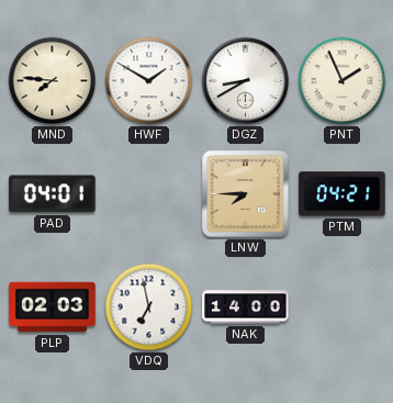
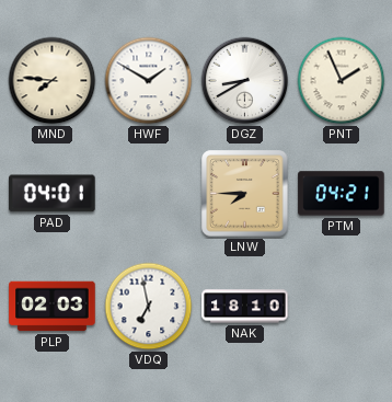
NAK: 14:00 -> 18:10
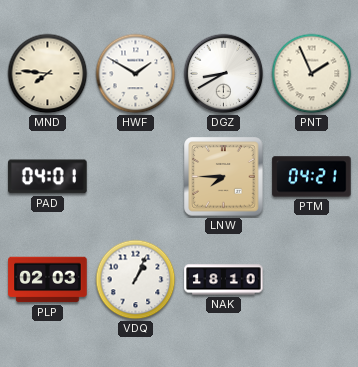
VDQ: 6:58 -> 1:04
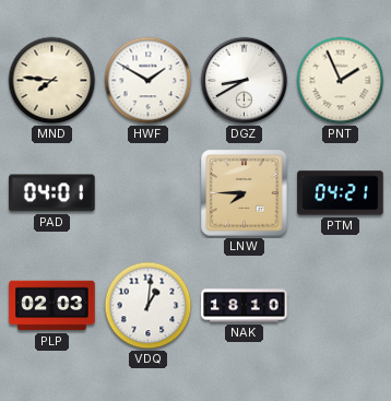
VDQ: 1:04 -> 1:01
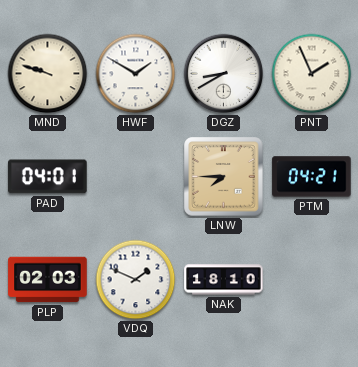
MND: 7:46 -> 9:48
VDQ: 1:01 -> 1:49
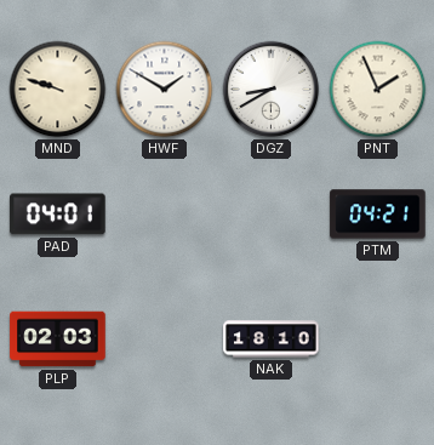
LNW: 7:45 -> none
VDQ: 1:49 -> none
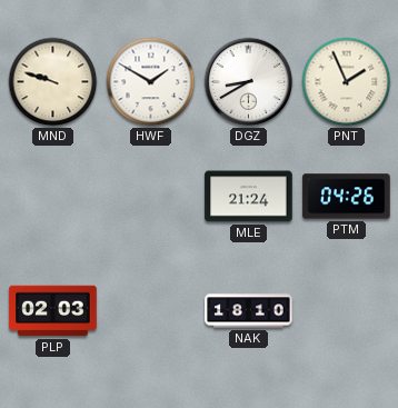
PAD: 04:01 -> none
MLE: none -> 21:24
PTM: 04:21 -> 04:26
